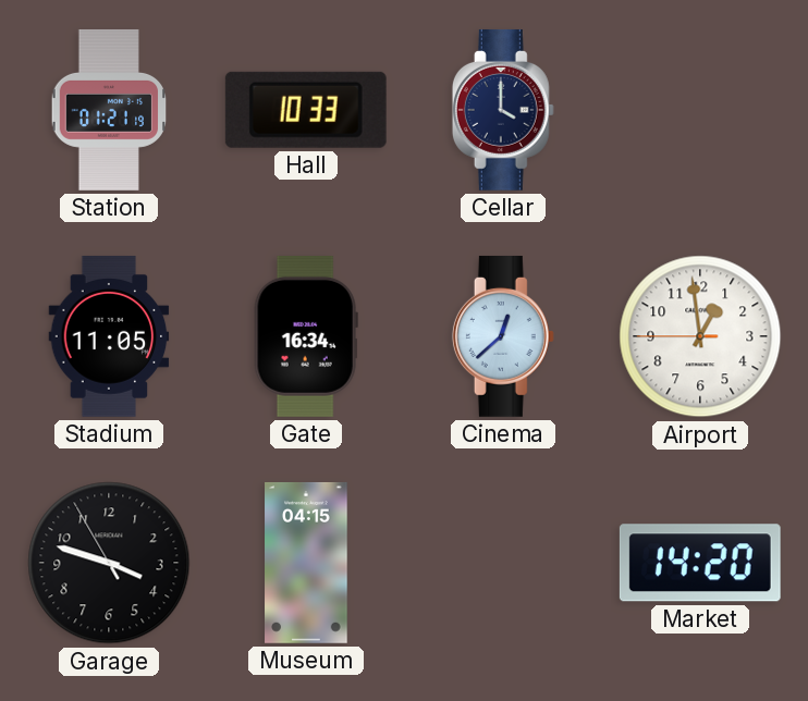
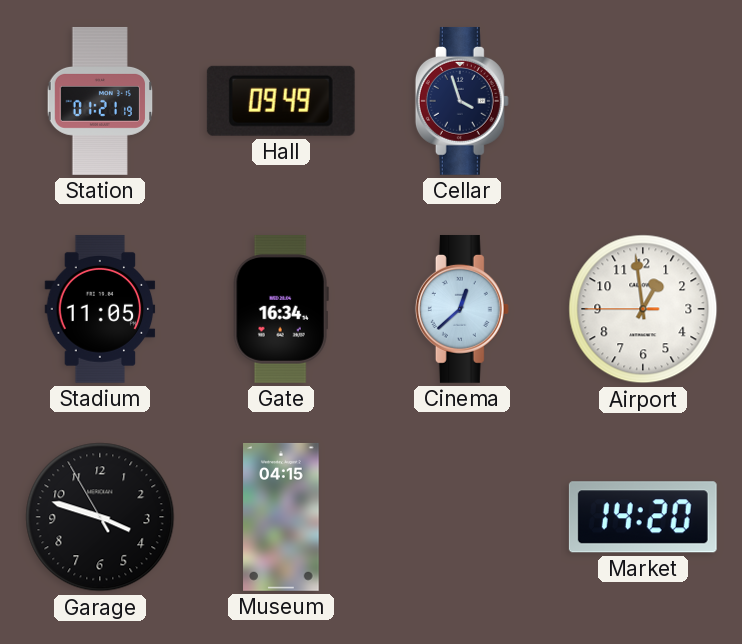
Hall: 10:33 -> 09:49
Cellar: 4:00 -> 3:57
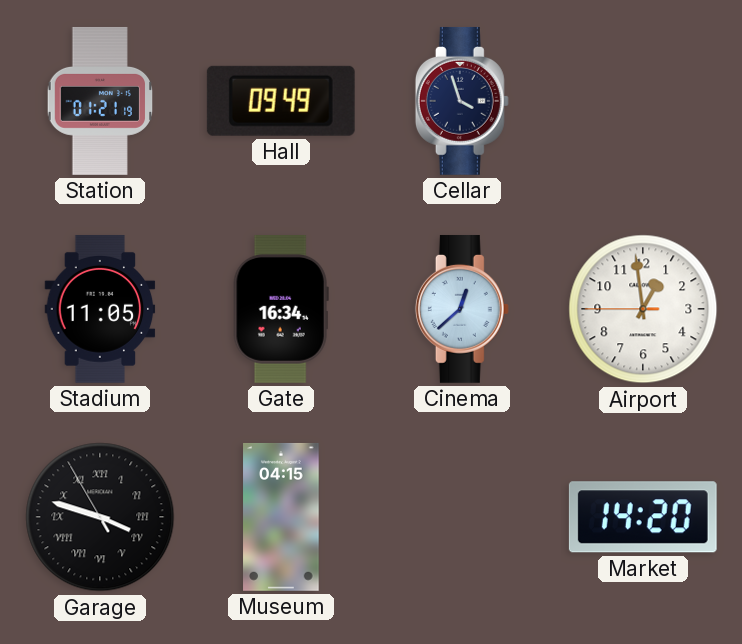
Garage numerals: Arabic -> Roman
